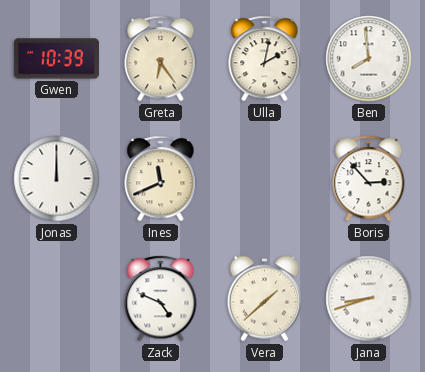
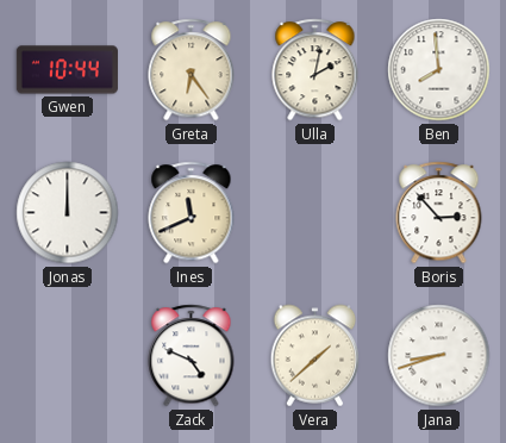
Gwen: 10:39 -> 10:44
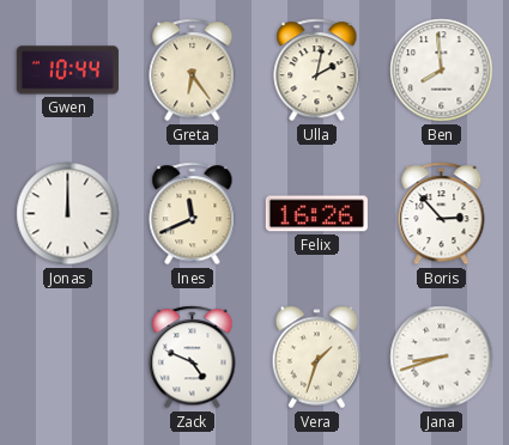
Felix: none -> 16:26
Vera: 1:38 -> 1:33
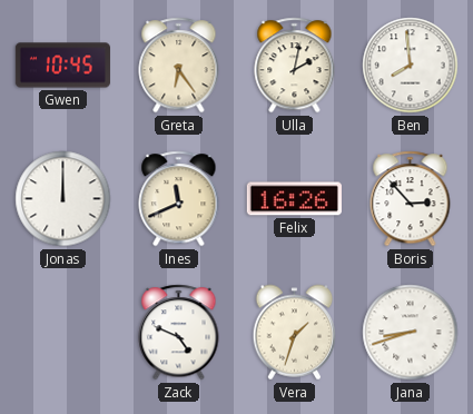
Gwen: 10:44 -> 10:45
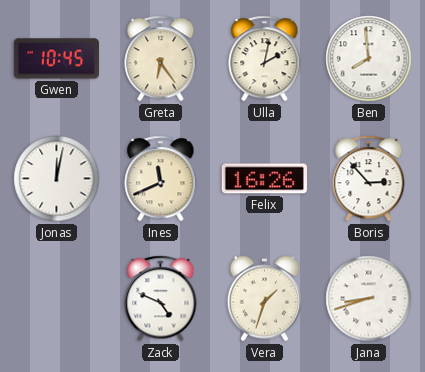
Jonas: 12:00 -> 12:02
